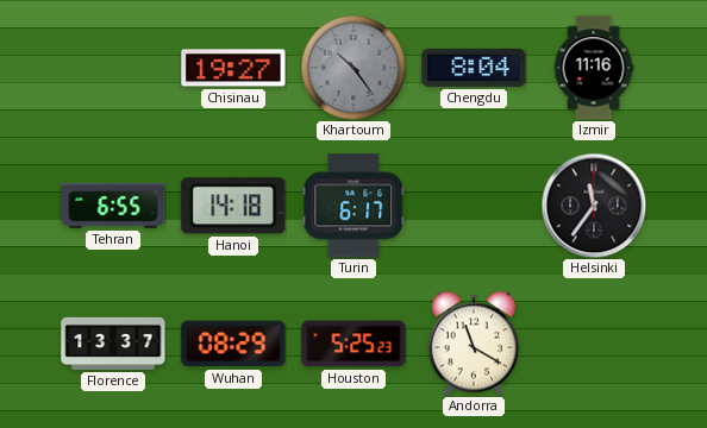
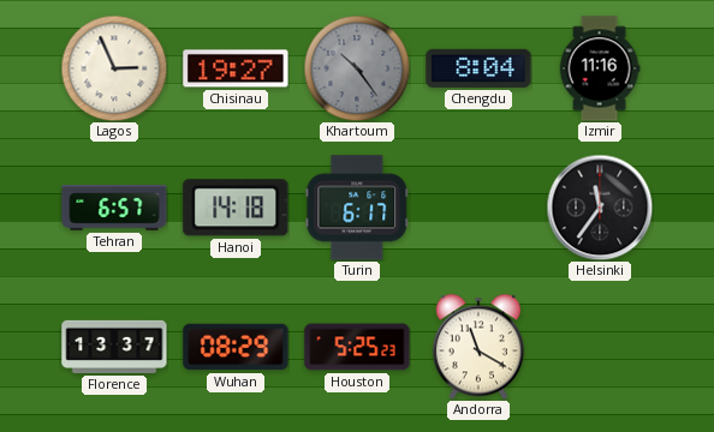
Lagos: none -> 2:56
Tehran: 6:55 -> 6:57
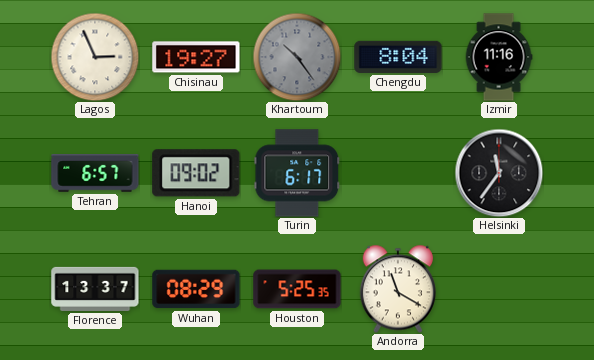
Hanoi: 14:18 -> 09:02
Houston: 5:25:23 -> 5:25:35
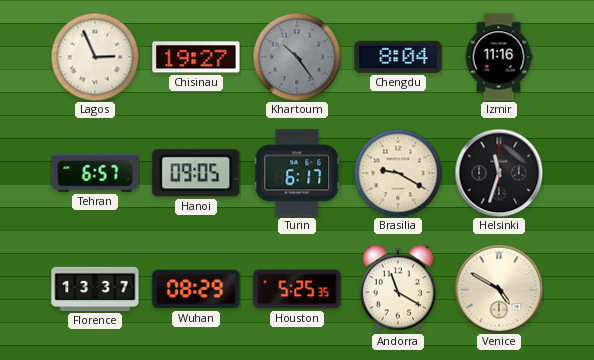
Hanoi: 09:02 -> 09:05
Brasilia: none -> 9:20
Helsinki: 11:36 -> 11:33
Venice: none -> 4:50
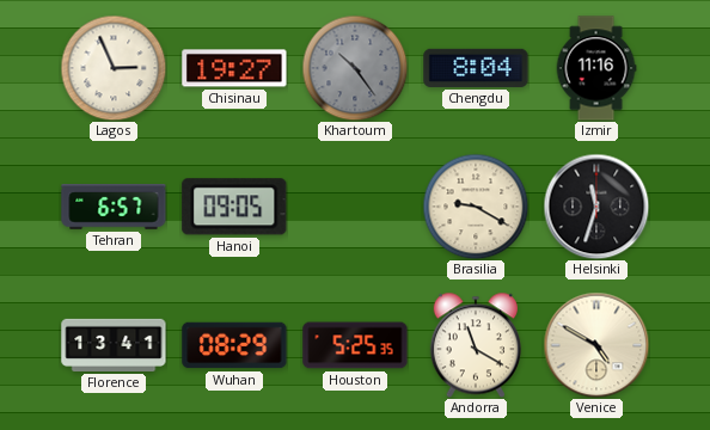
Turin: 6:17 -> none
Florence: 13:37 -> 13:41
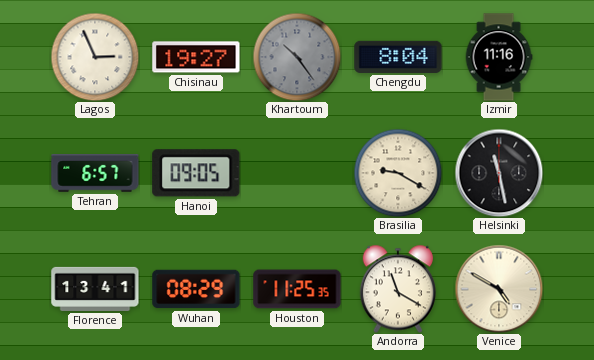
Helsinki: 11:33 -> 11:28
Houston: 5:25 -> 11:25
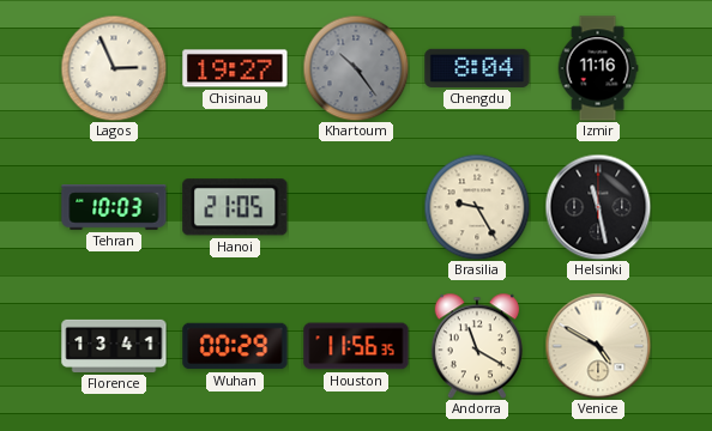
Tehran: 6:57 -> 10:03
Hanoi: 09:05 -> 21:05
Brasilia: 9:20 -> 9:25
Wuhan: 08:29 -> 00:29
Houston: 11:25 -> 11:56
